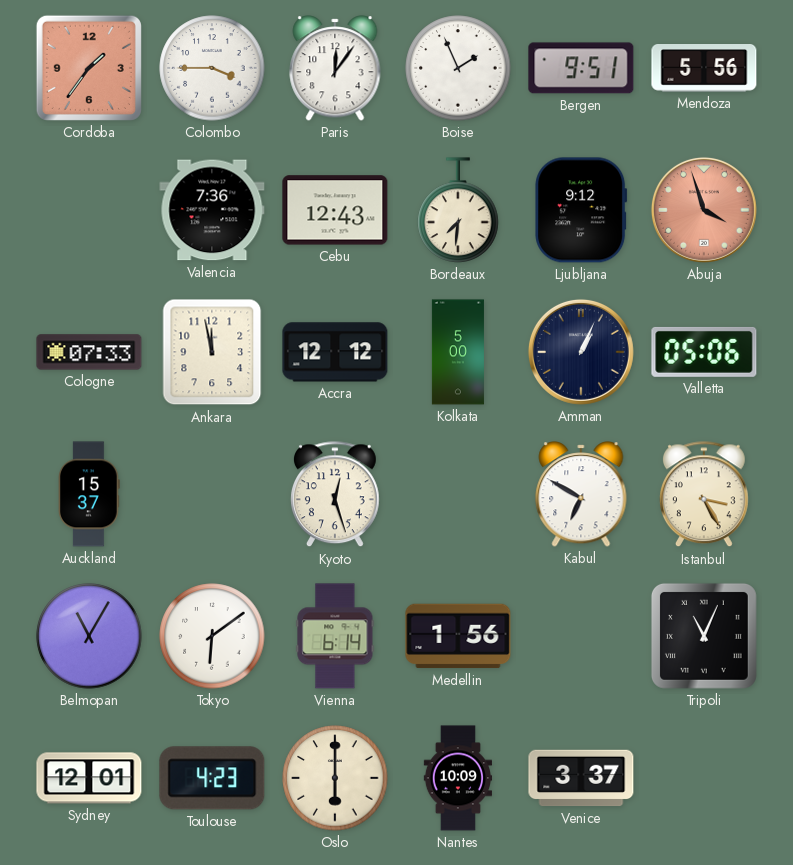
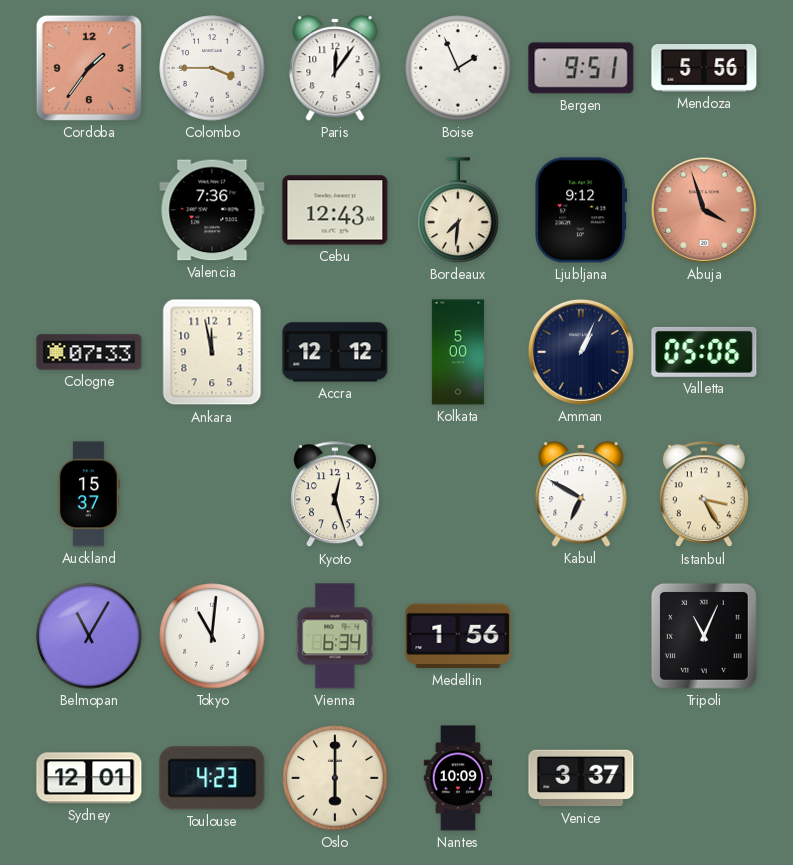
Tokyo: 6:09 -> 11:01
Vienna: 6:14 -> 6:34
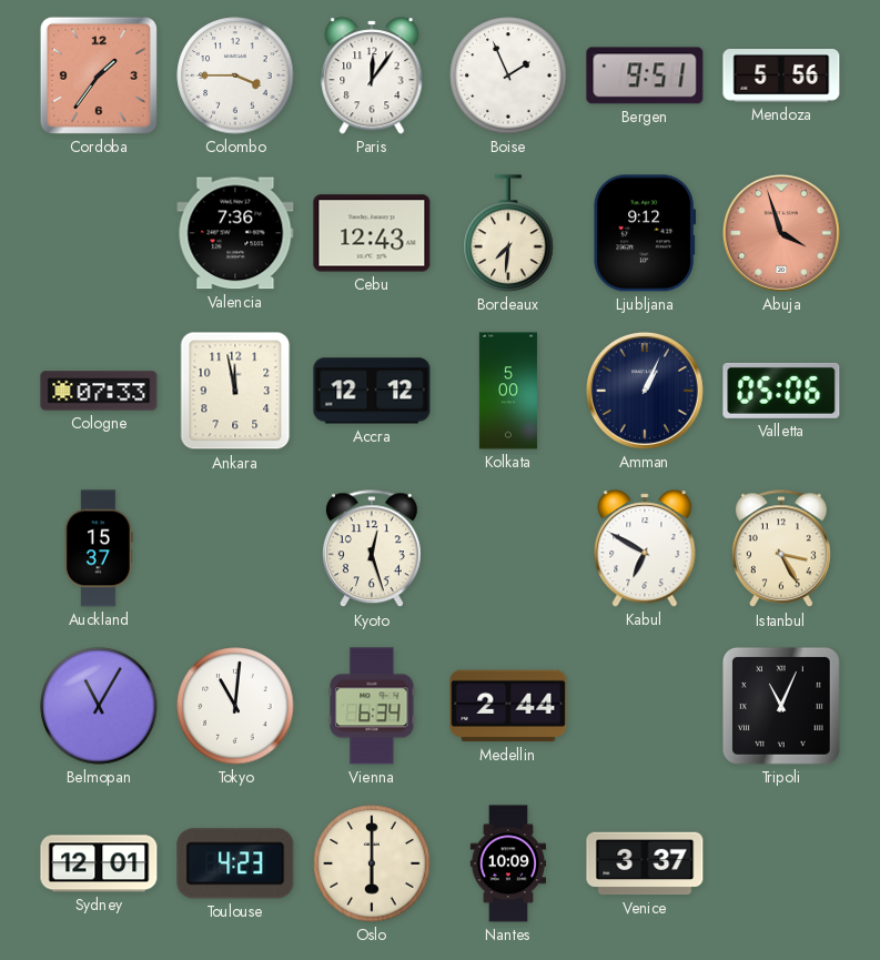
Medellin: 1:56 -> 2:44
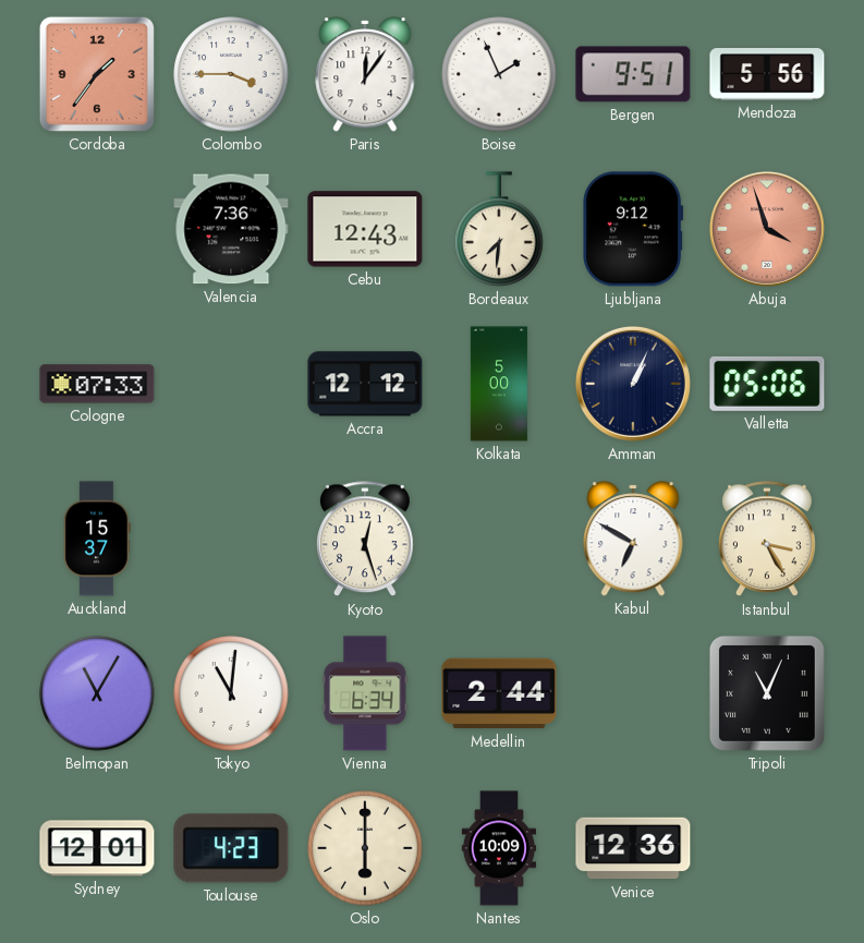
Ankara: 11:58 -> none
Venice: 3:37 -> 12:36
